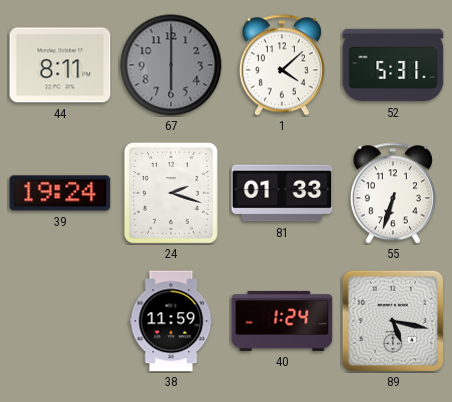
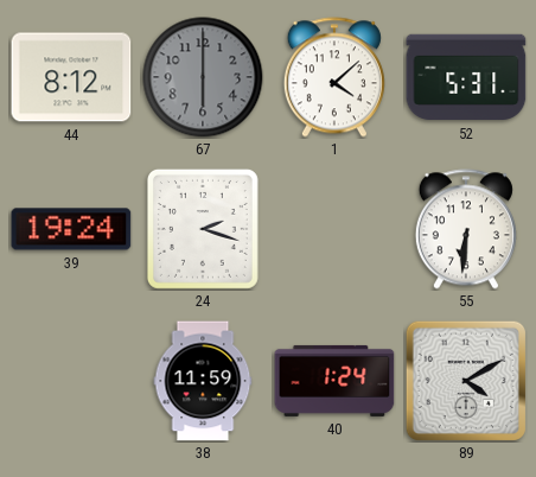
44: 8:11 -> 8:12
81: 01:33 -> none
55: 6:33 -> 6:31
89: 5:17 -> 4:10
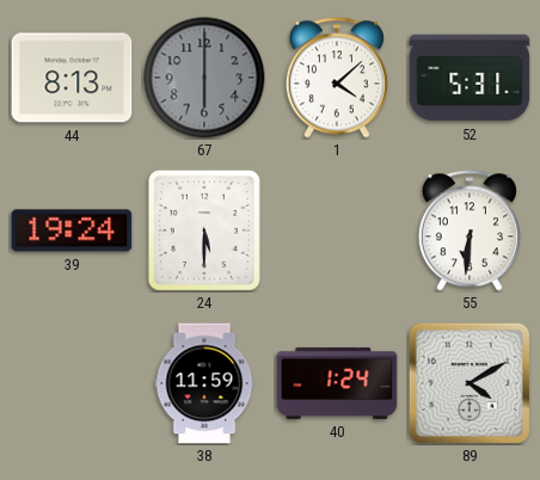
44: 8:12 -> 8:13
24: 2:18 -> 5:30
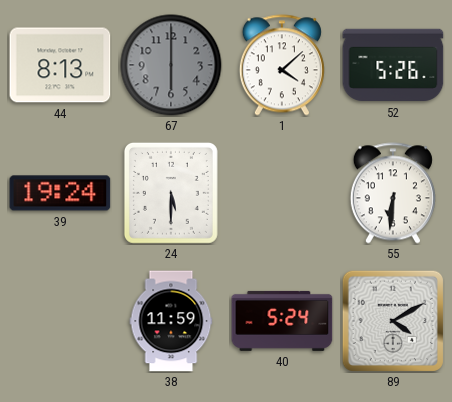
52: 5:31 -> 5:26
40: 1:24 -> 5:24
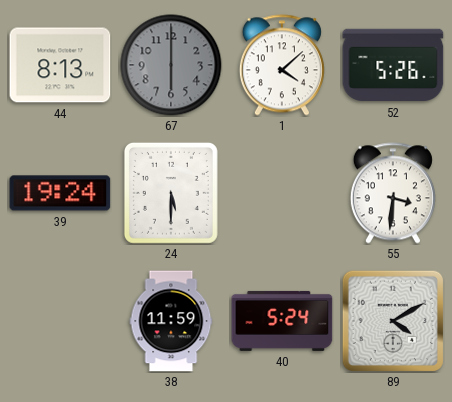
55: 6:31 -> 3:31
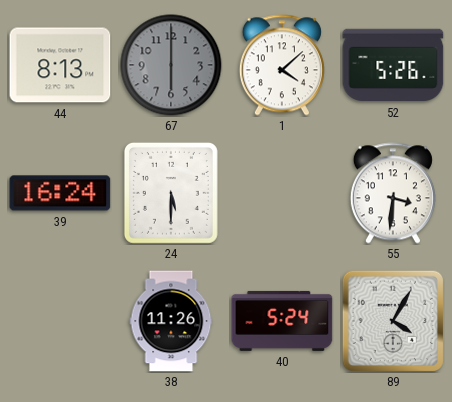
39: 19:24 -> 16:24
38: 11:59 -> 11:26
89: 4:10 -> 4:05
